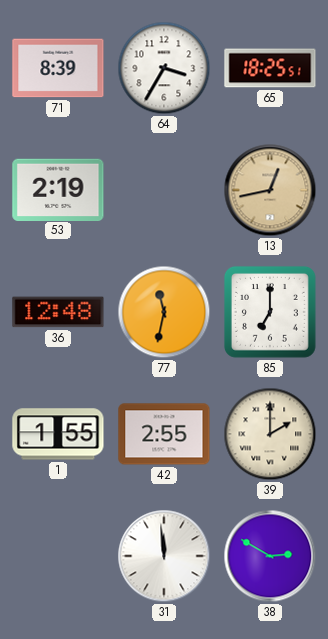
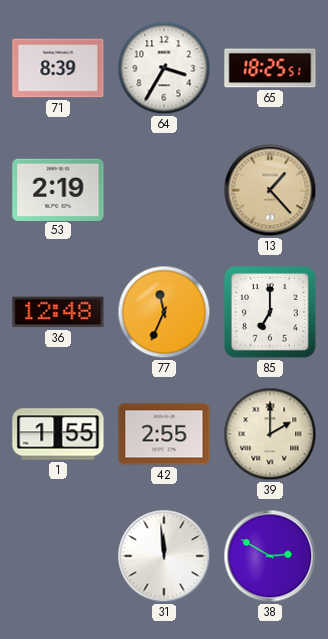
13: 12:43 -> 1:23
77: 11:32 -> 11:34
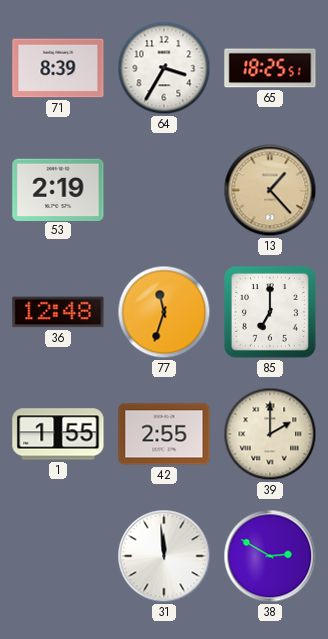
77: 11:34 -> 11:33
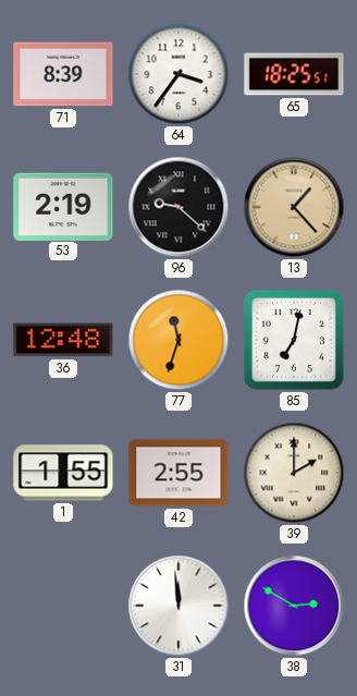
64: 3:35 -> 3:36
96: none -> 9:22
85: 7:00 -> 7:02
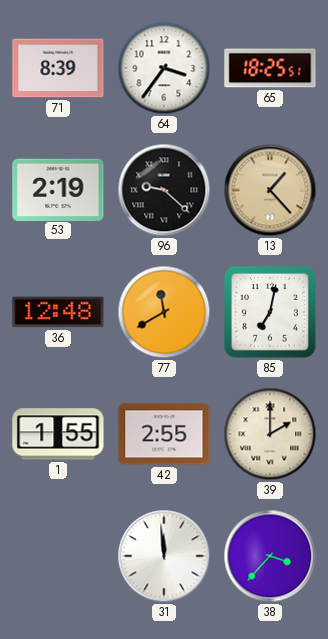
77: 11:33 -> 11:40
38: 2:50 -> 3:37
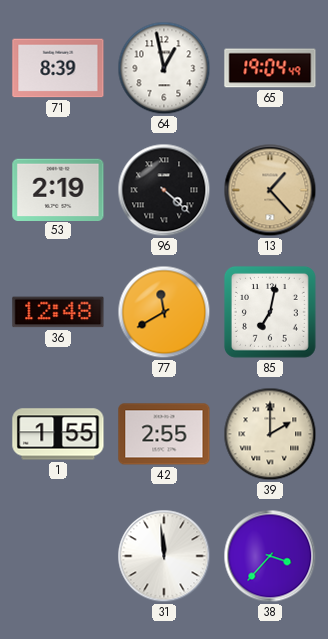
64: 3:36 -> 12:58
65: 18:25 -> 19:04
96: 9:22 -> 4:22
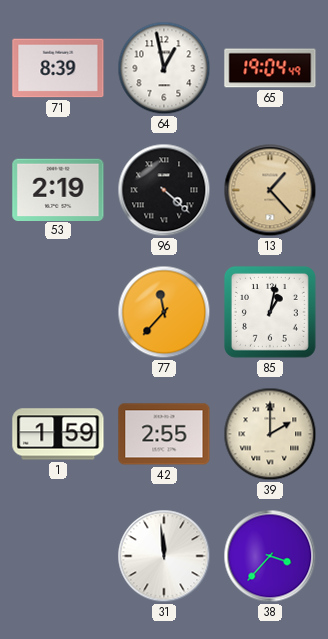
36: 12:48 -> none
77: 11:40 -> 11:37
85: 7:02 -> 1:02
1: 1:55 -> 1:59
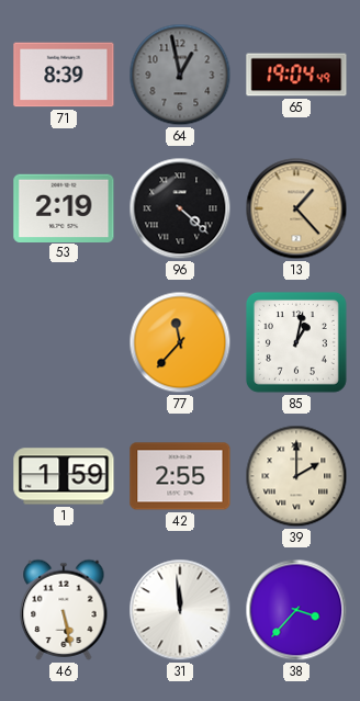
64 dial: white -> grey
46: none -> 5:28
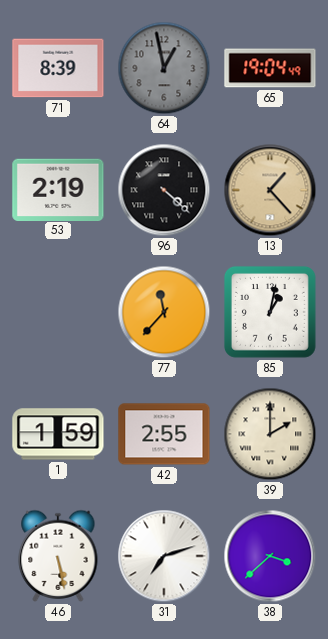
31: 11:59 -> 7:12
38: 3:37 -> 3:38
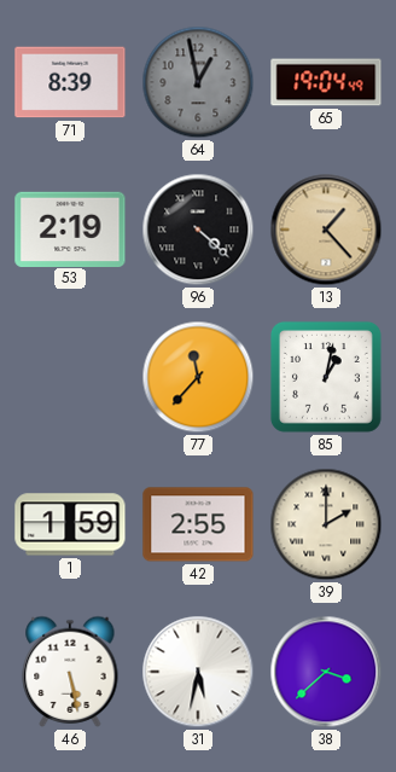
31: 7:12 -> 5:32
